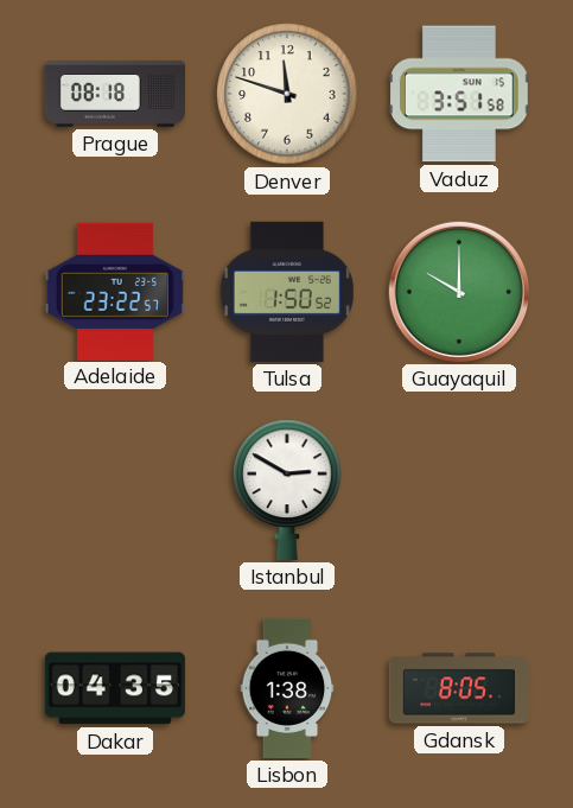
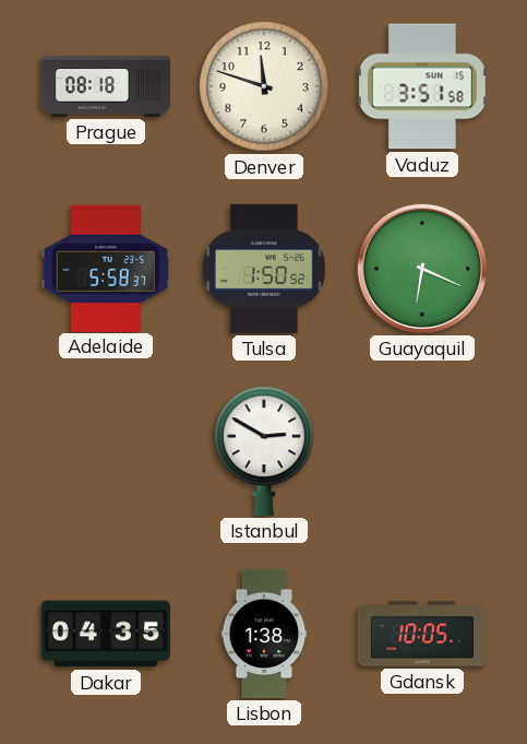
Adelaide: 23:22 -> 5:58
Guayaquil: 10:00 -> 6:19
Gdansk: 8:05 -> 10:05
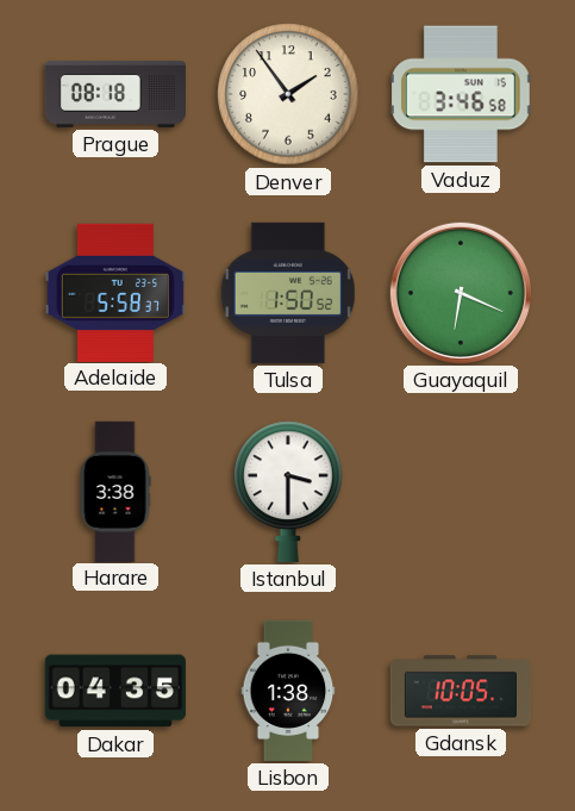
Denver: 11:48 -> 1:54
Vaduz: 3:51 -> 3:46
Harare: none -> 3:38
Istanbul: 2:50 -> 3:30
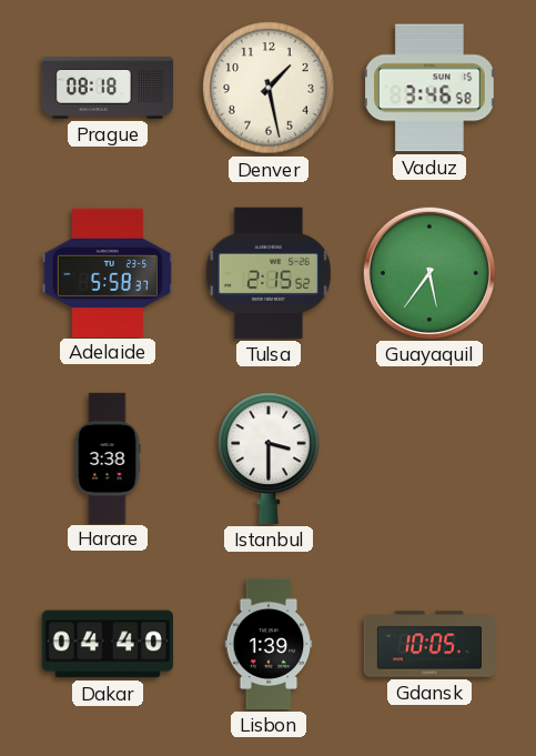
Denver: 1:54 -> 1:28
Tulsa: 1:50 -> 2:15
Guayaquil: 6:19 -> 5:36
Dakar: 04:35 -> 04:40
Lisbon: 1:38 -> 1:39
